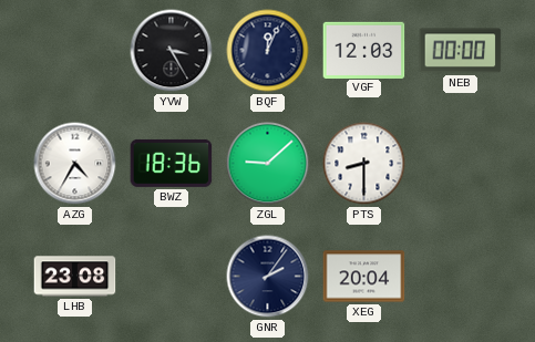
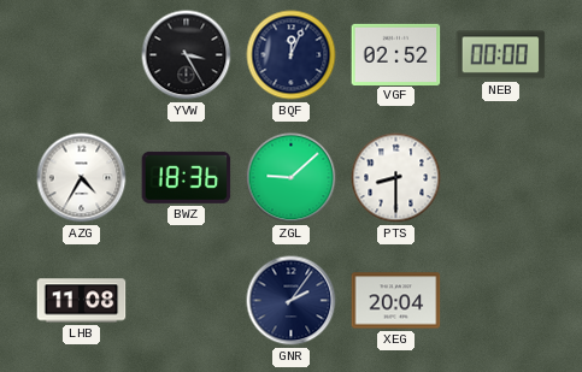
VGF: 12:03 -> 02:52
LHB: 23:08 -> 11:08
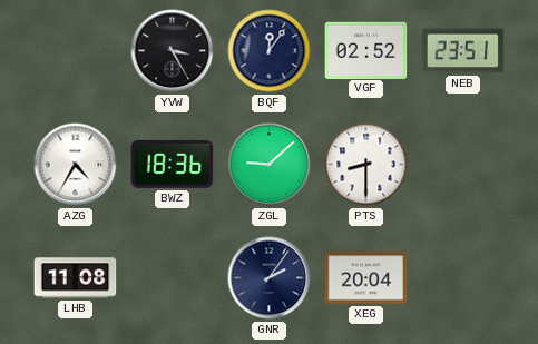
BQF: 12:04 -> 12:06
NEB: 00:00 -> 23:51
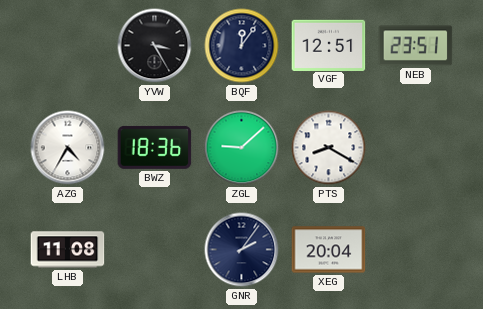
VGF: 02:52 -> 12:51
PTS: 8:30 -> 8:20
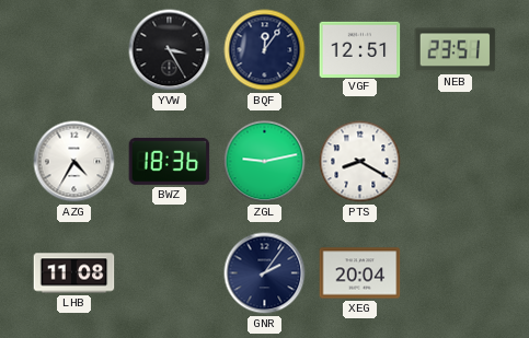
ZGL: 9:08 -> 9:13
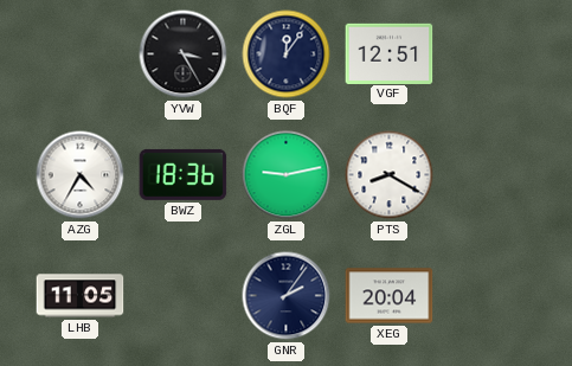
NEB: 23:51 -> none
LHB: 11:08 -> 11:05
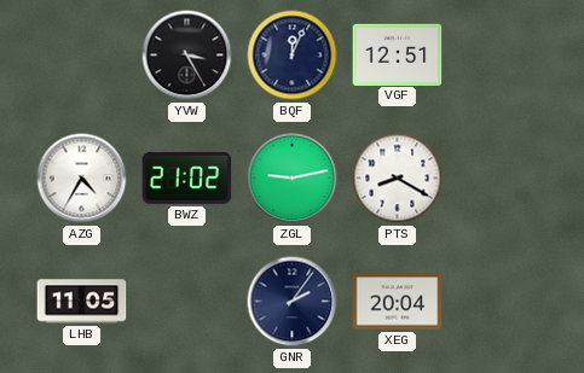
BQF: 12:06 -> 12:04
BWZ: 18:36 -> 21:02
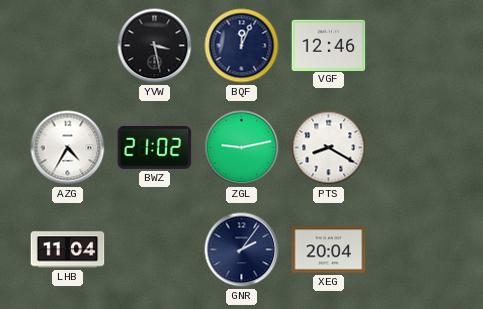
YVW: 3:25 -> 3:28
VGF: 12:51 -> 12:46
LHB: 11:05 -> 11:04
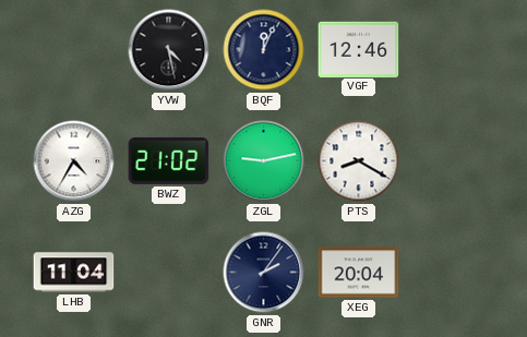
YVW: 3:28 -> 4:28
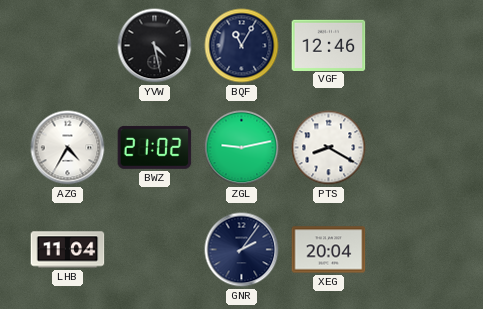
BQF: 12:04 -> 11:05
